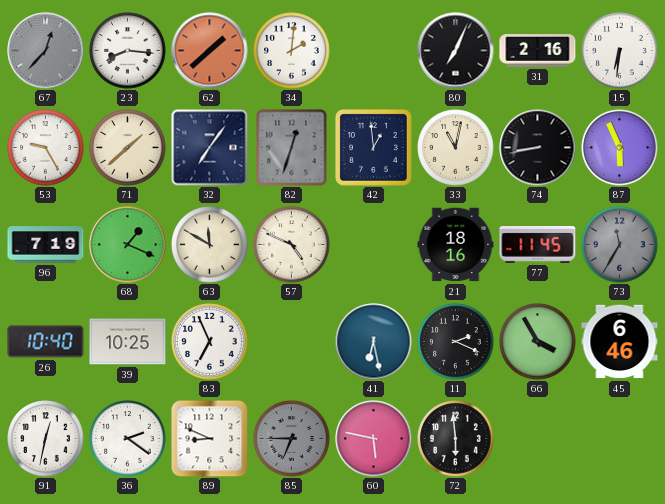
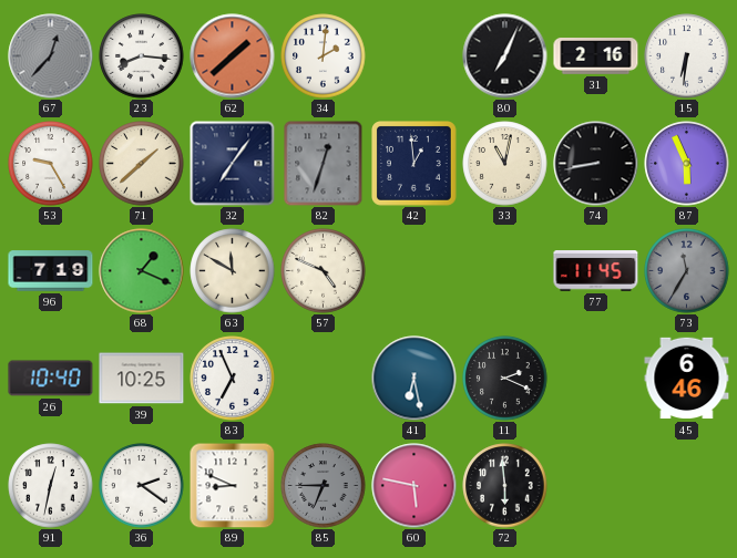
21: 18:16 -> none
66: 3:55 -> none
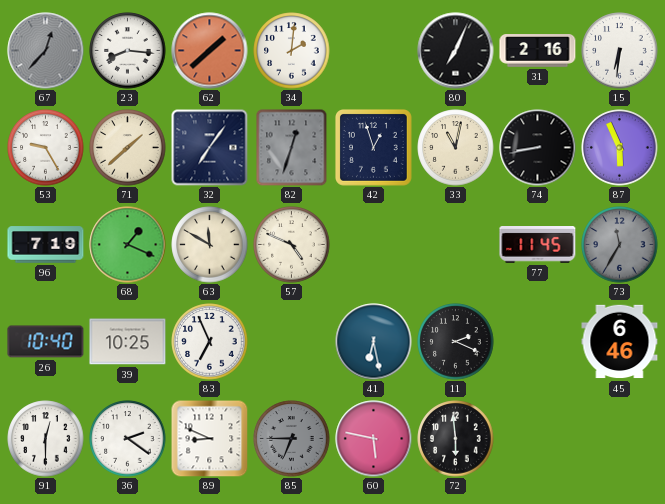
42: 12:59 -> 12:57
91: 12:32 -> 12:30
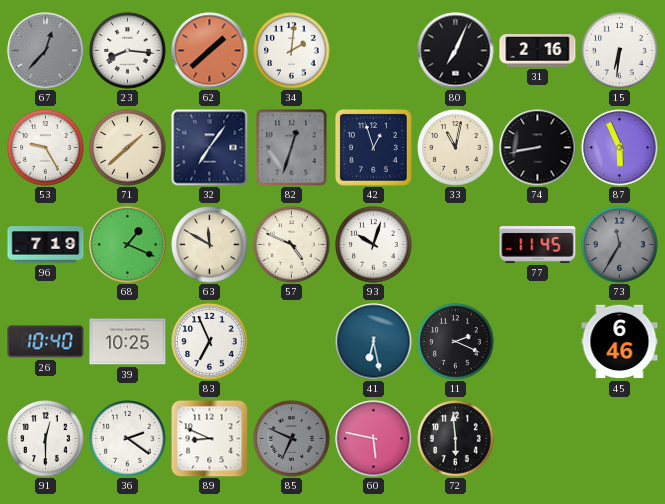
93: none -> 10:03
85: 6:45 -> 6:49
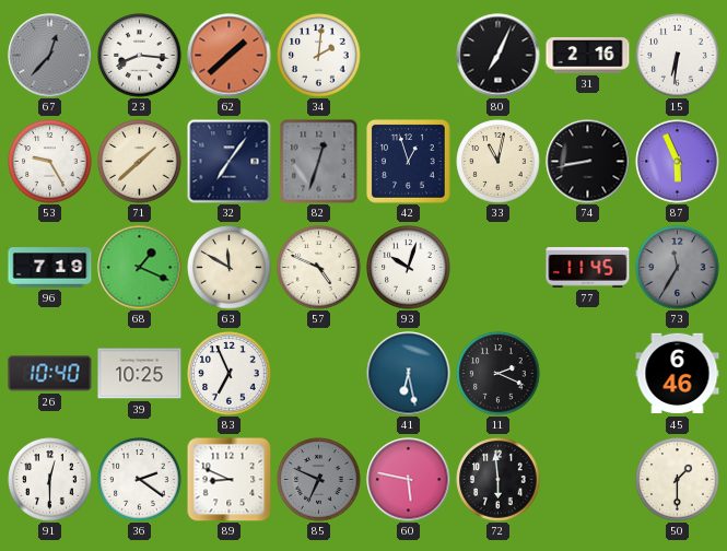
50: none -> 1:30
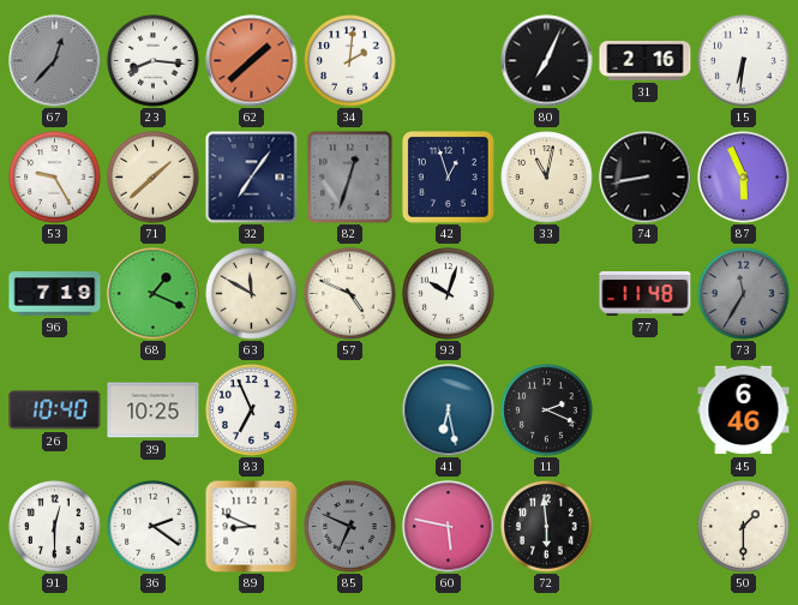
77: 11:45 -> 11:48
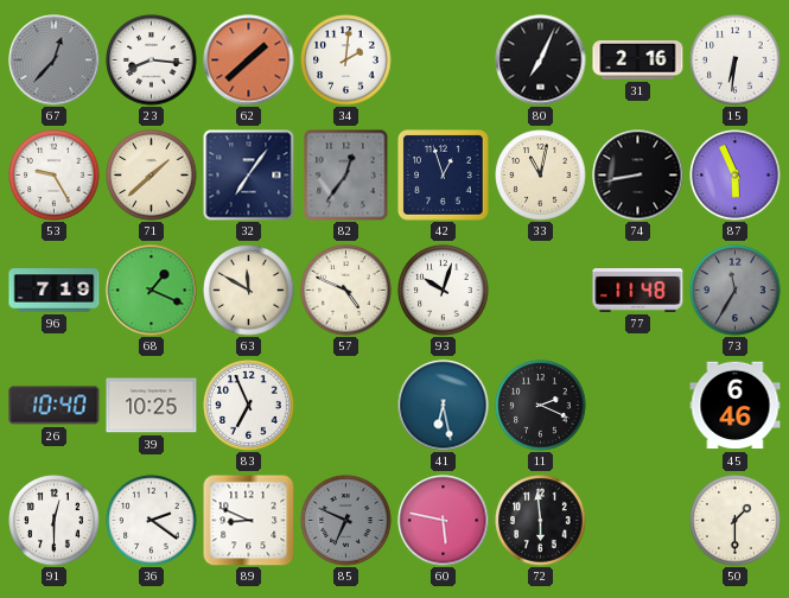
82: 12:33 -> 12:36
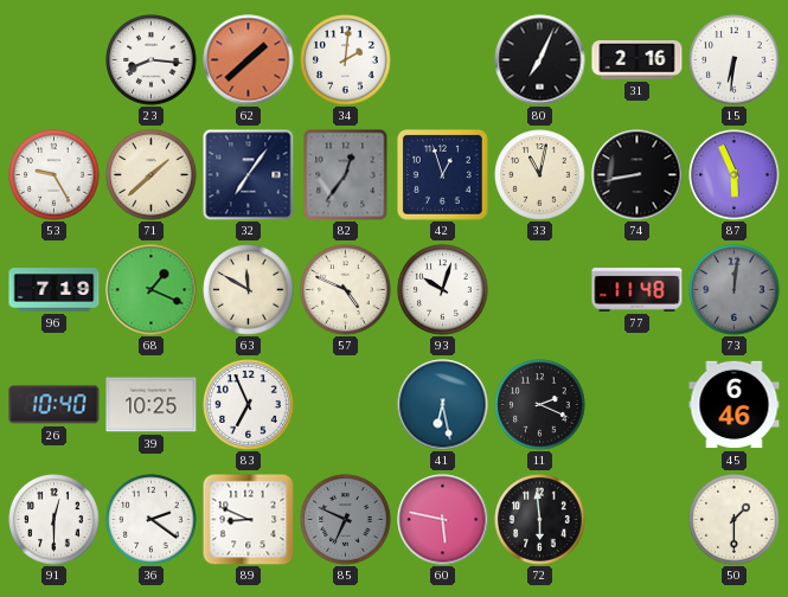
67: 12:37 -> none
73: 11:35 -> 12:01
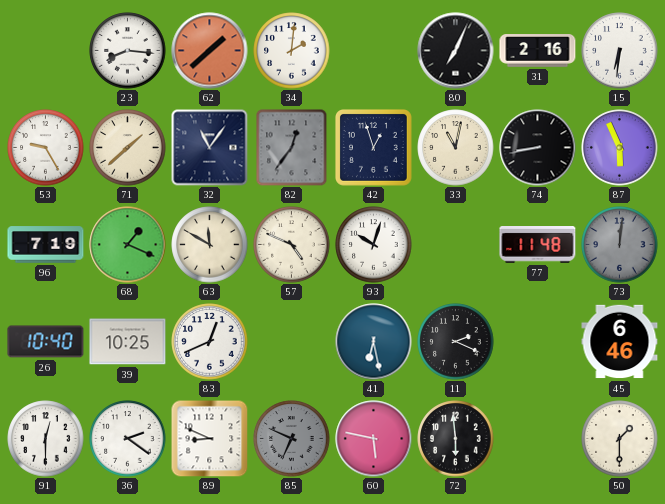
32: 7:06 -> 11:06
83: 6:56 -> 12:41
